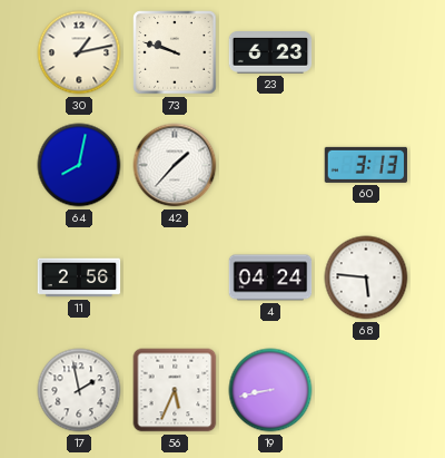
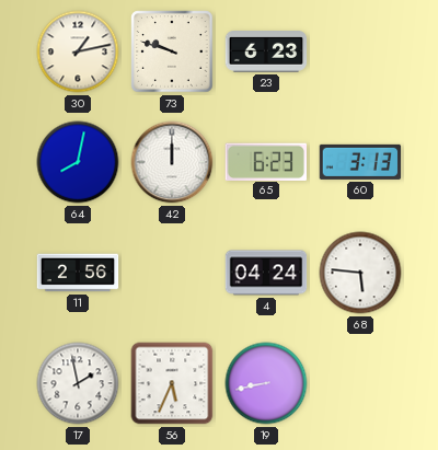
42: 1:37 -> 12:00
65: none -> 6:23
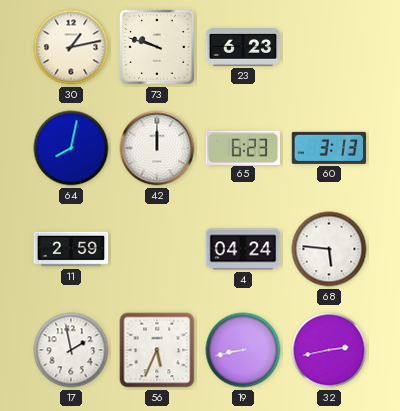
11: 2:56 -> 2:59
32: none -> 2:43
